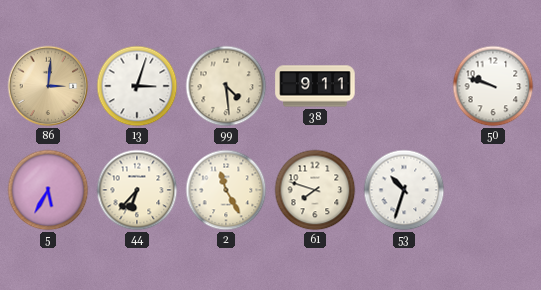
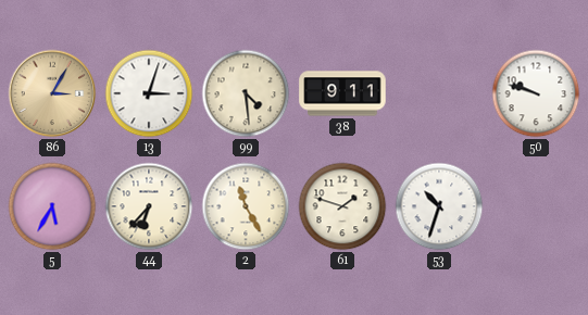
86: 3:01 -> 3:05
61: 7:48 -> 1:48
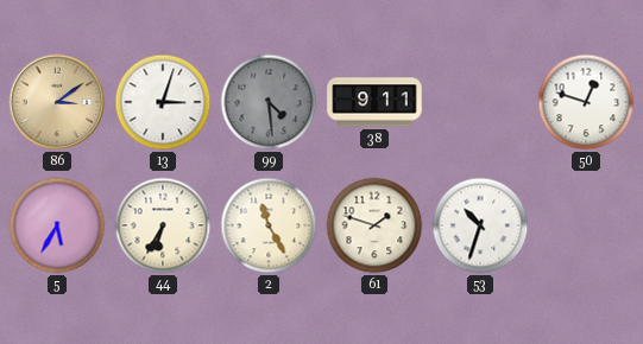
86: 3:05 -> 3:09
99 dial: cream -> grey
50: 9:48 -> 12:48
44: 6:37 -> 6:35
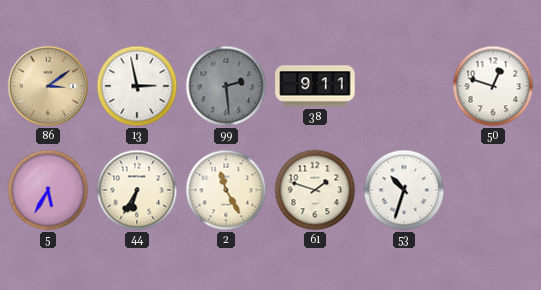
13: 3:03 -> 2:58
99: 4:29 -> 2:29
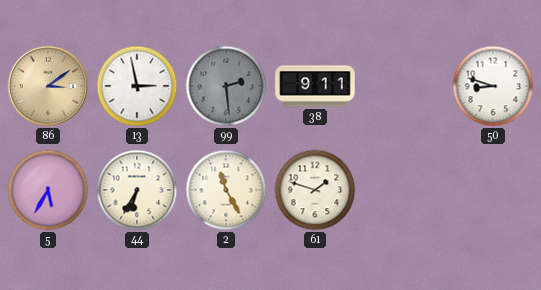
50: 12:48 -> 8:48
53: 10:33 -> none
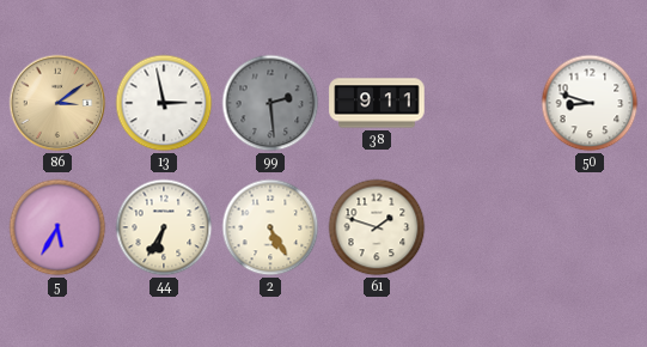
2: 11:25 -> 5:25
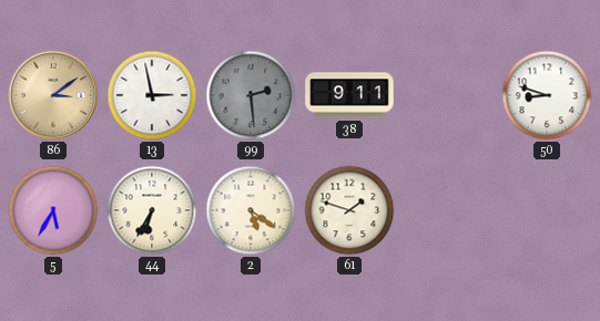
2: 5:25 -> 5:21
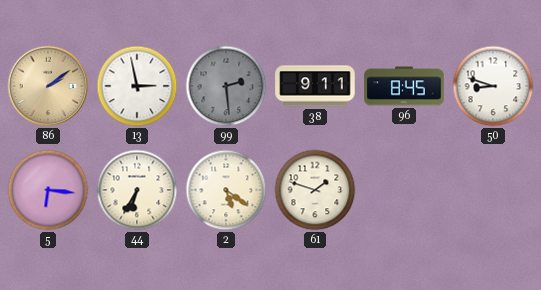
86: 3:09 -> 2:09
96: none -> 8:45
5: 5:35 -> 6:16
